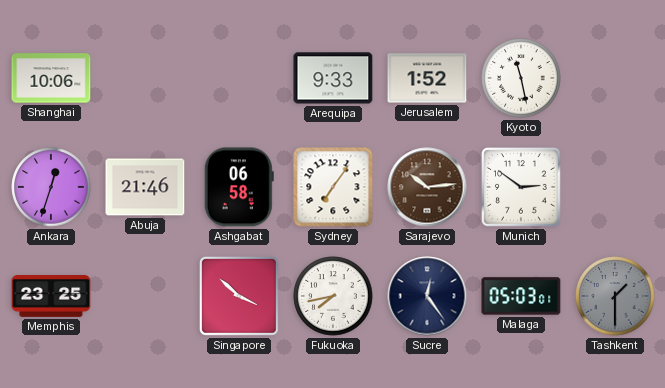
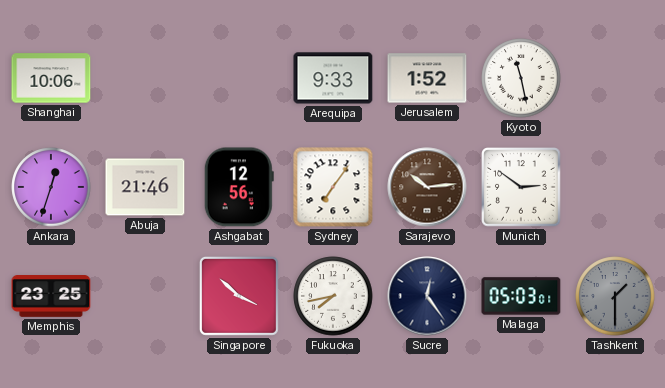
Ashgabat: 06:58 -> 12:56
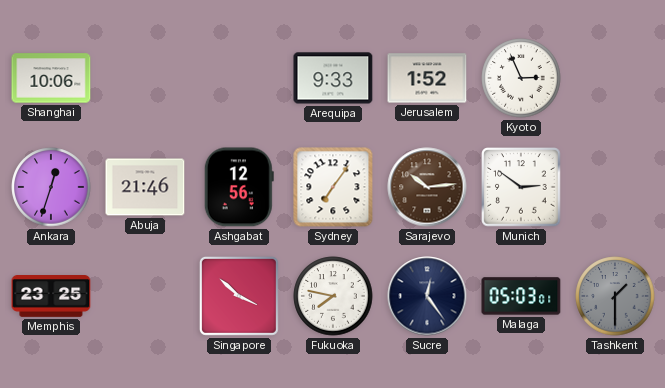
Kyoto: 11:28 -> 2:56
Fukuoka: 7:43 -> 7:47
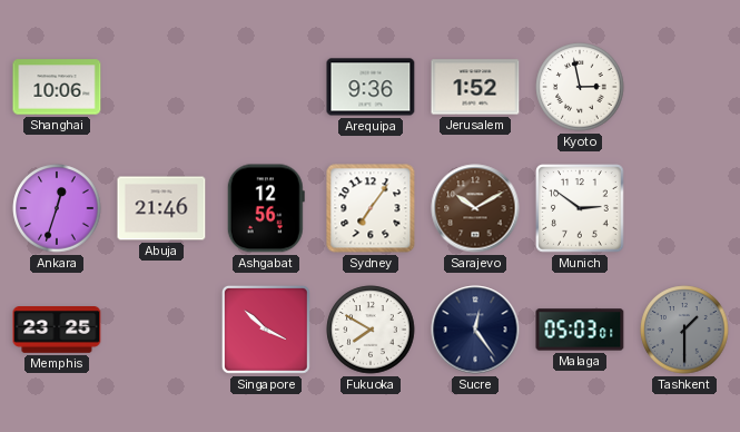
Arequipa: 9:33 -> 9:36
Kyoto: 2:56 -> 2:58
Sarajevo: 10:14 -> 10:10
Fukuoka: 7:47 -> 7:50
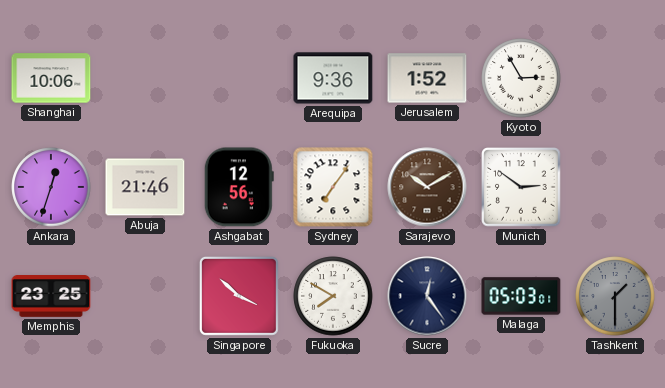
Kyoto: 2:58 -> 2:55
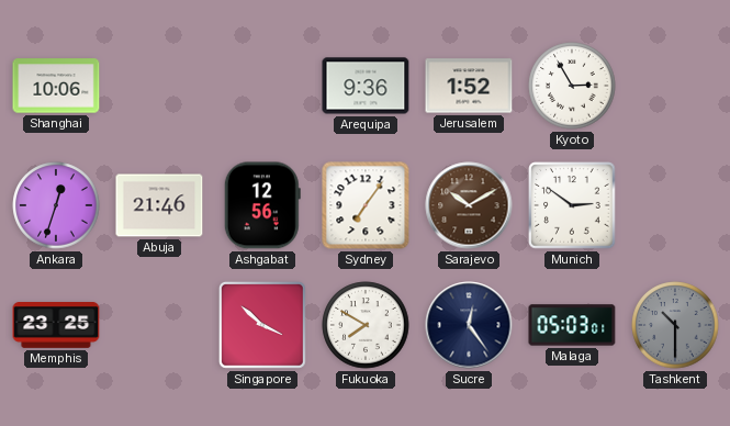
Tashkent: 1:30 -> 10:30
